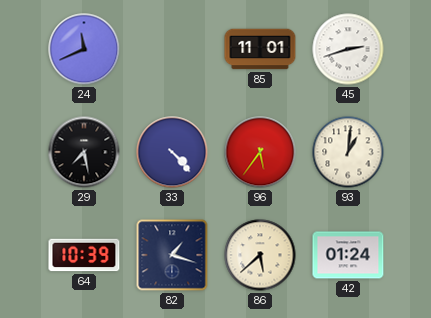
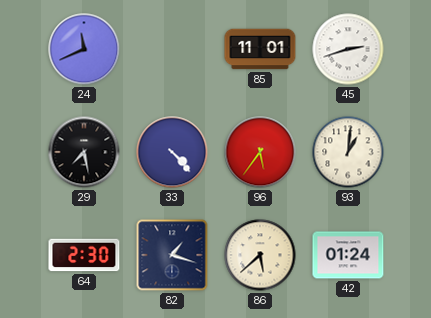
64: 10:39 -> 2:30
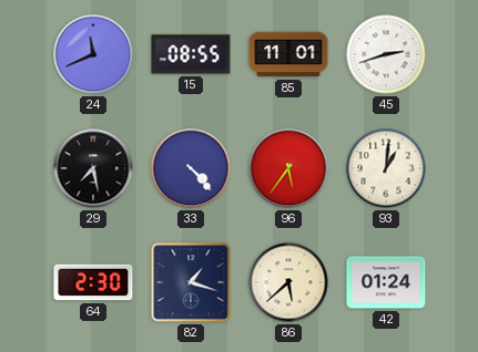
15: none -> 08:55
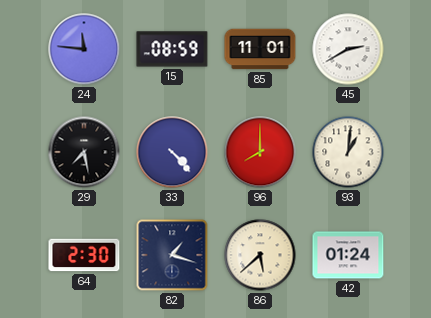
24: 11:41 -> 11:46
15: 08:55 -> 08:59
45: 2:42 -> 2:40
96: 5:36 -> 8:00
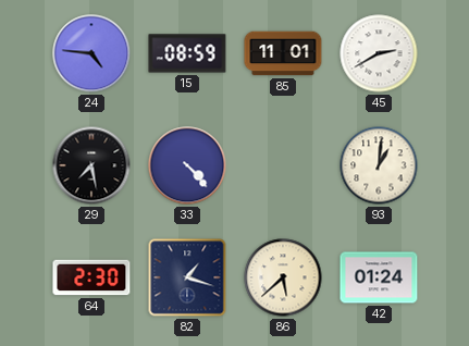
24: 11:46 -> 4:46
96: 8:00 -> none
